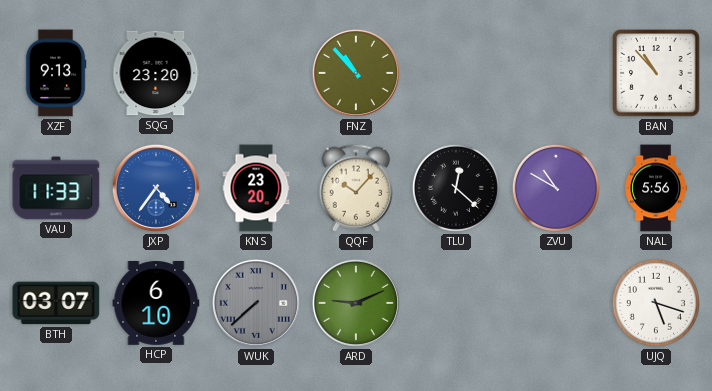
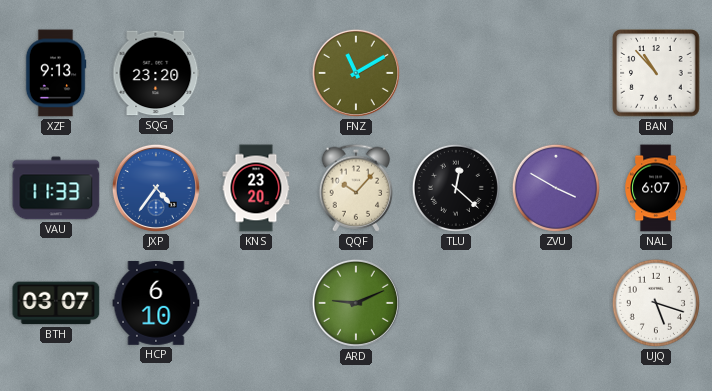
FNZ: 10:53 -> 11:10
ZVU: 10:50 -> 3:50
NAL: 5:56 -> 6:07
WUK: 7:38 -> none
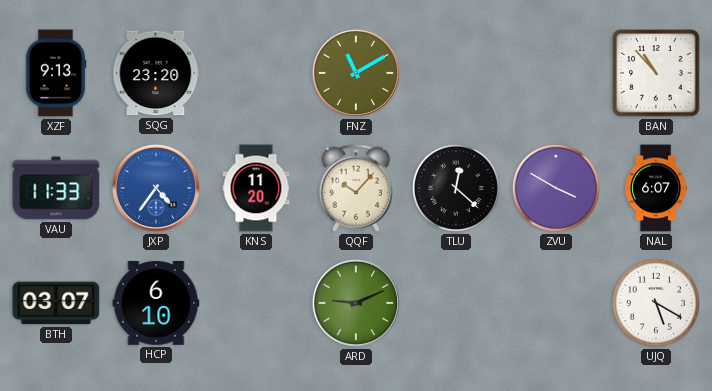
KNS: 23:20 -> 11:20
UJQ: 5:18 -> 5:20
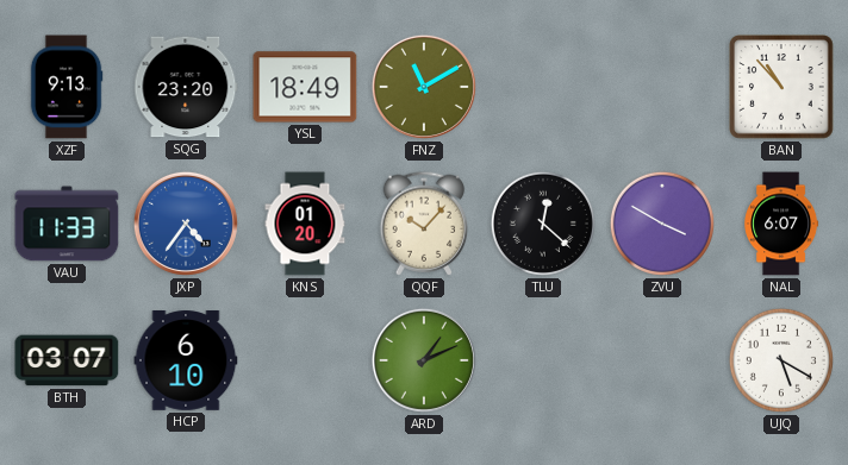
YSL: none -> 18:49
KNS: 11:20 -> 01:20
ARD: 9:11 -> 1:11
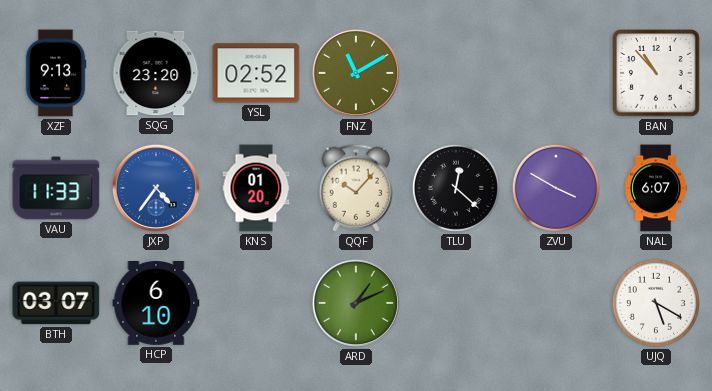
YSL: 18:49 -> 02:52
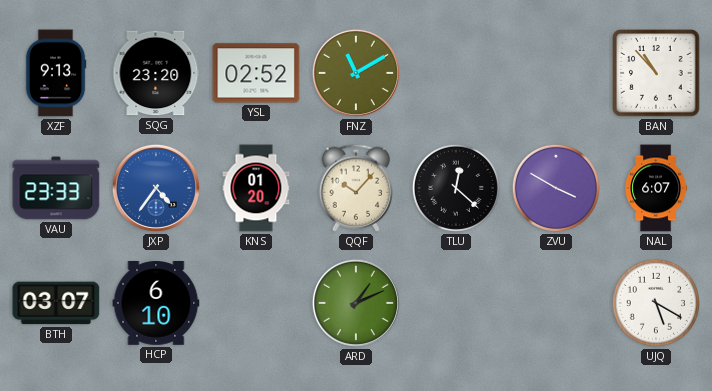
VAU: 11:33 -> 23:33
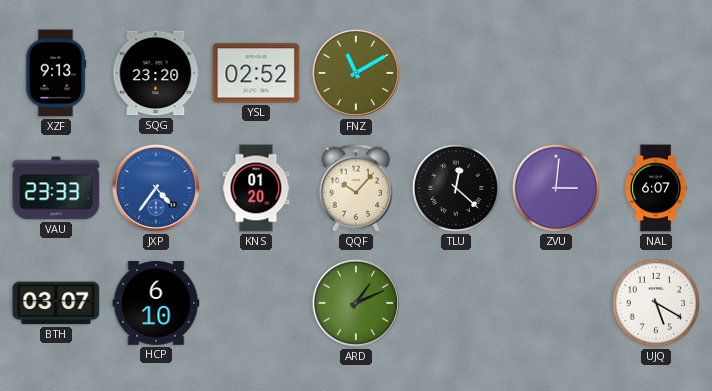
BAN: 10:53 -> none
ZVU: 3:50 -> 3:01
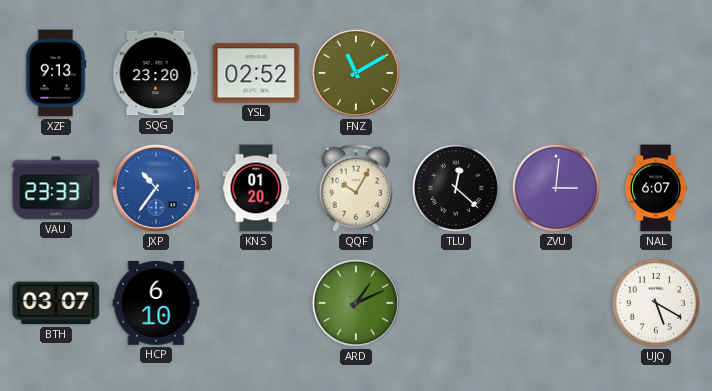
JXP: 4:36 -> 10:36
QQF: 10:07 -> 10:05
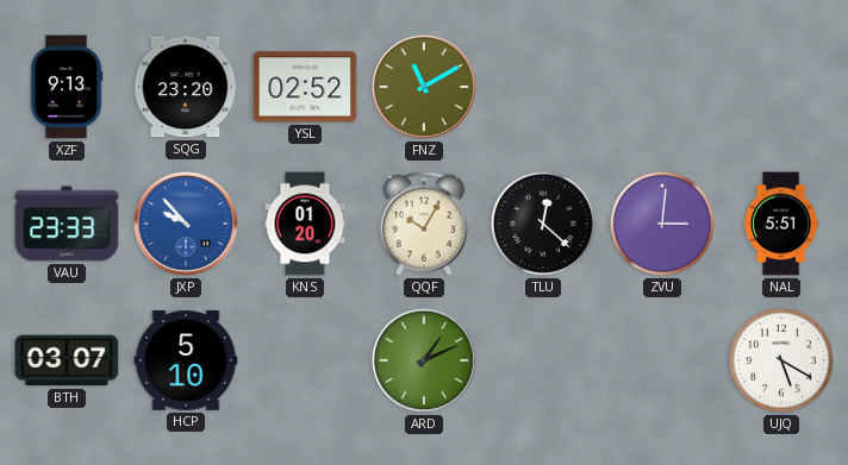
JXP: 10:36 -> 9:53
NAL: 6:07 -> 5:51
HCP: 6:10 -> 5:10
